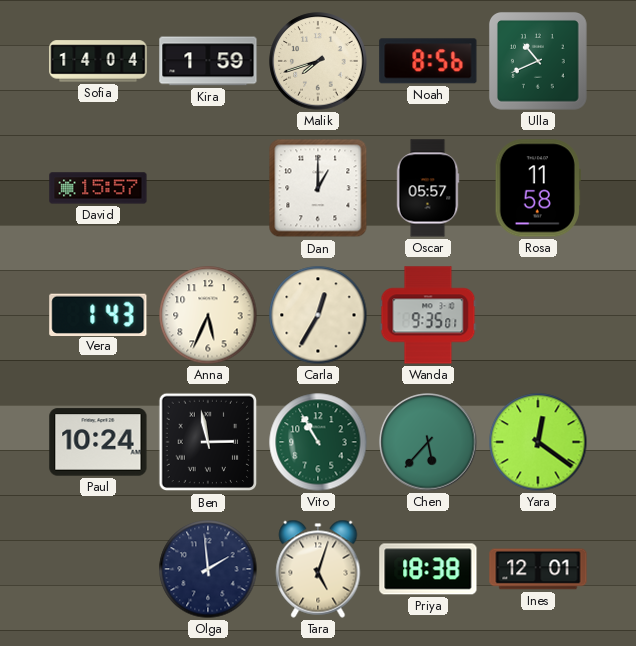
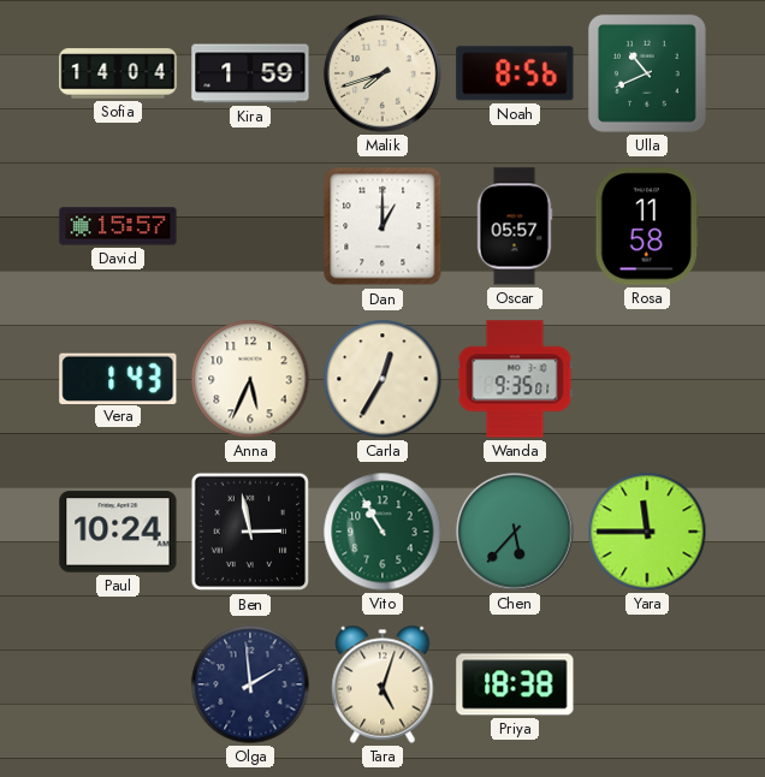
Yara: 12:21 -> 11:45
Ines: 12:01 -> none
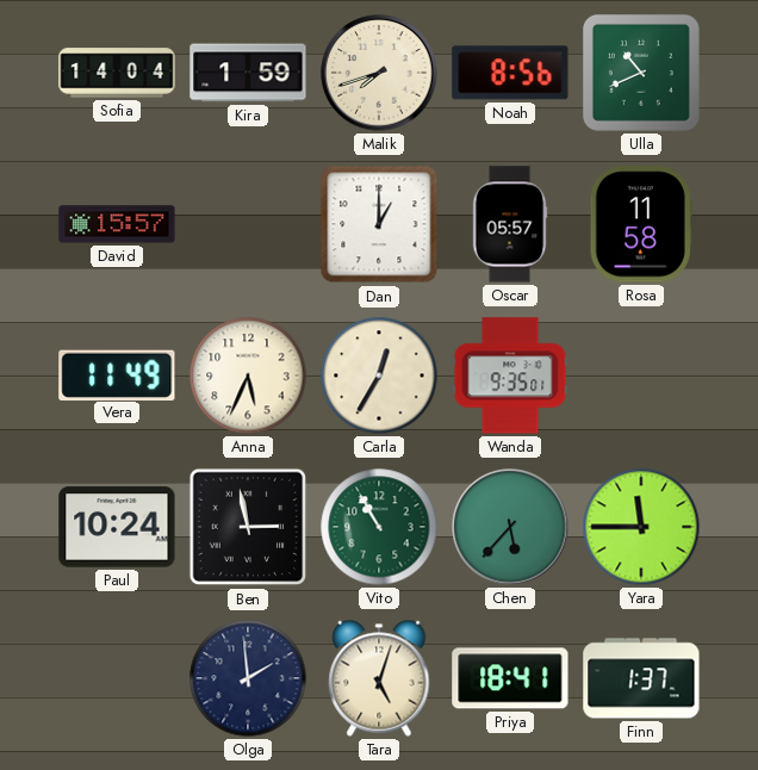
Vera: 1:43 -> 11:49
Priya: 18:38 -> 18:41
Finn: none -> 1:37
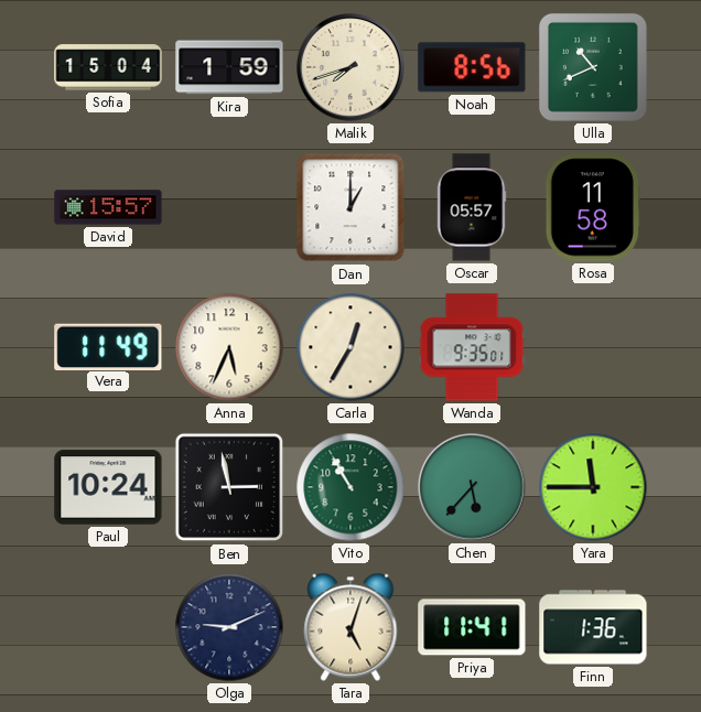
Sofia: 14:04 -> 15:04
Olga: 1:59 -> 9:11
Priya: 18:41 -> 11:41
Finn: 1:37 -> 1:36
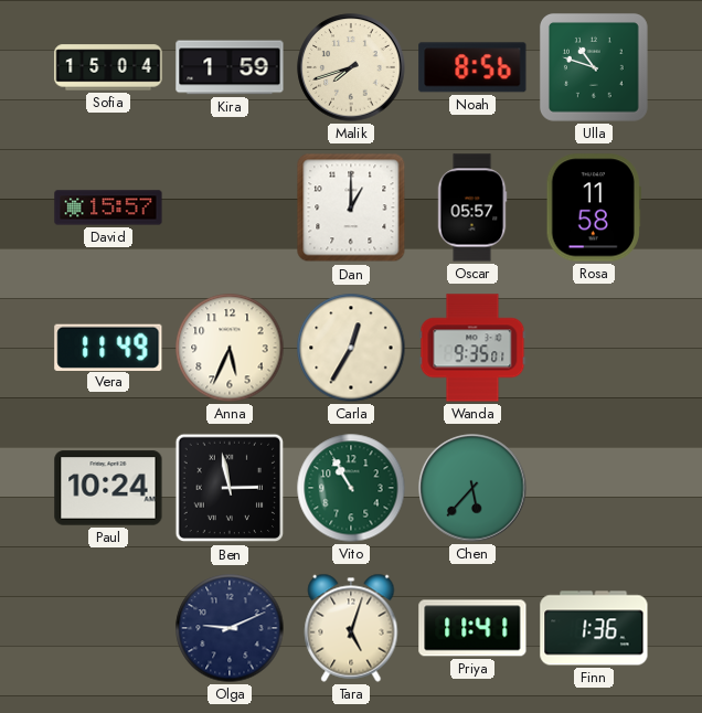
Ulla: 10:41 -> 10:48
Yara: 11:45 -> none
